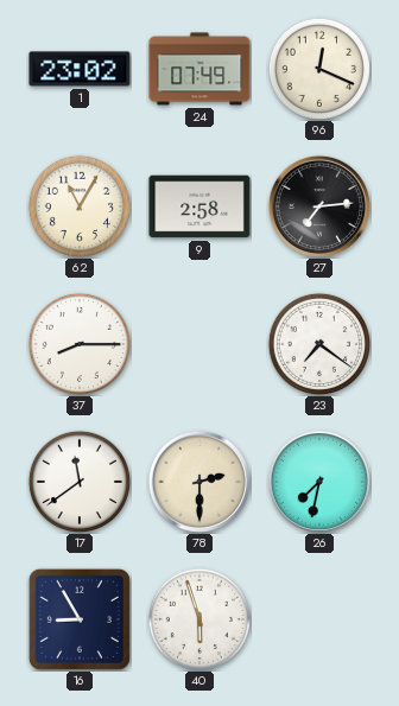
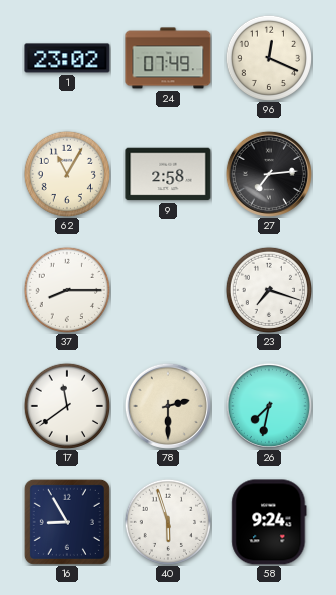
23: 7:21 -> 7:18
58: none -> 9:24
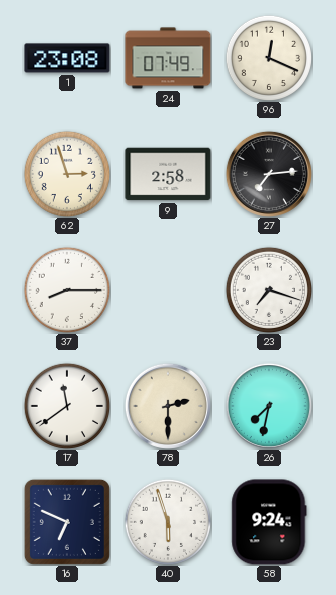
1: 23:02 -> 23:08
62: 11:05 -> 2:57
16: 8:55 -> 6:49
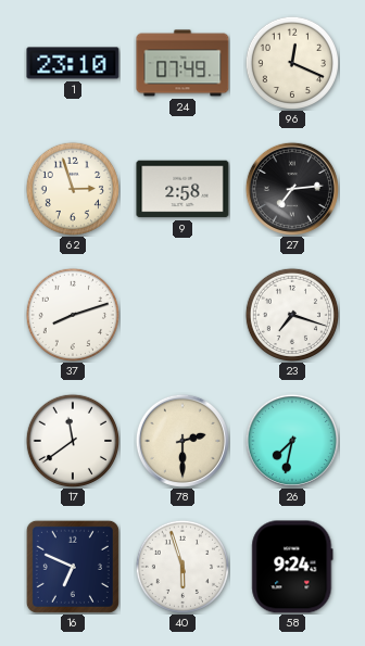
1: 23:08 -> 23:10
37: 8:15 -> 8:12
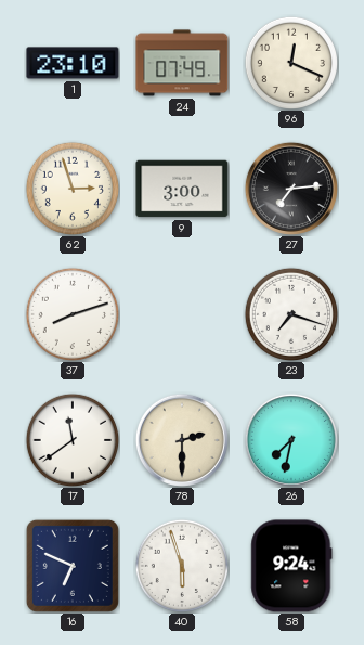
9: 2:58 -> 3:00
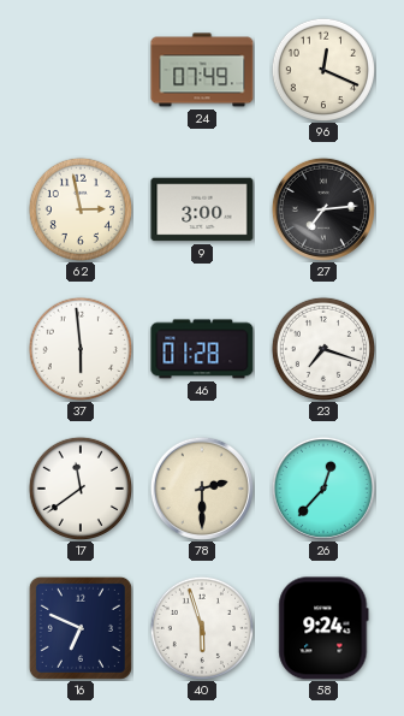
1: 23:10 -> none
62: 2:57 -> 2:58
37: 8:12 -> 5:59
46: none -> 01:28
26: 7:32 -> 12:37
